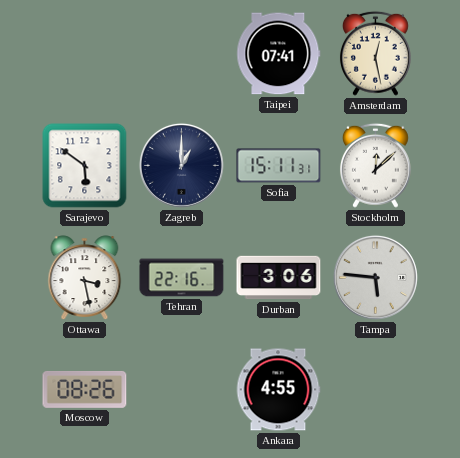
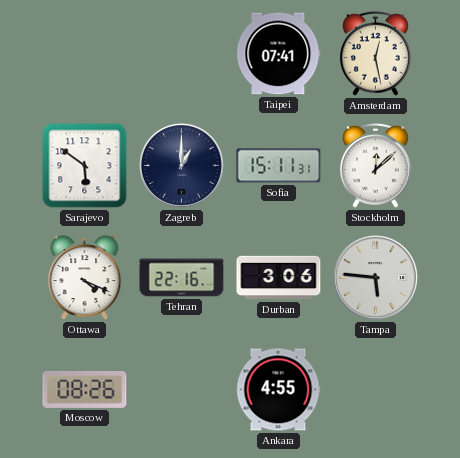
Ottawa: 3:28 -> 4:19
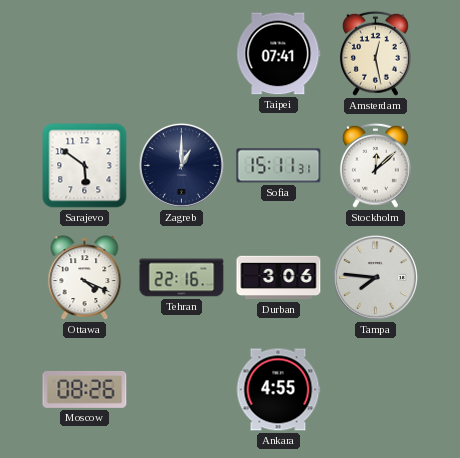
Tampa: 5:46 -> 7:46
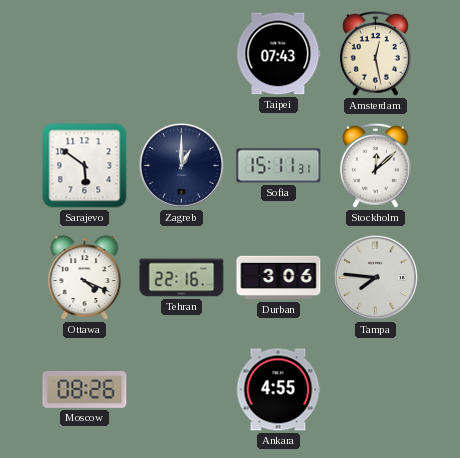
Taipei: 07:41 -> 07:43
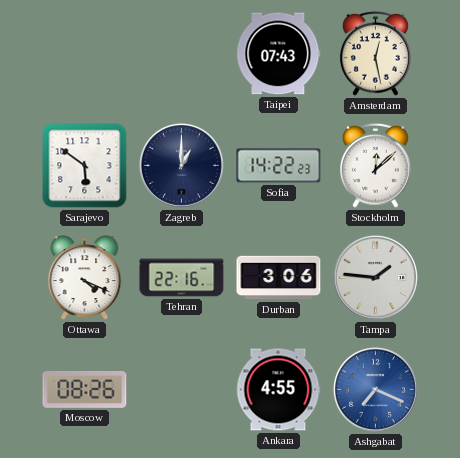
Sofia: 15:11 -> 14:22
Tampa: 7:46 -> 1:46
Ashgabat: none -> 7:19
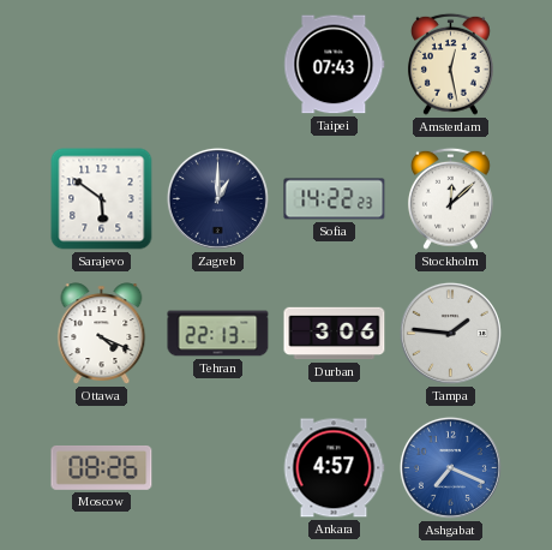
Tehran: 22:16 -> 22:13
Ankara: 4:55 -> 4:57
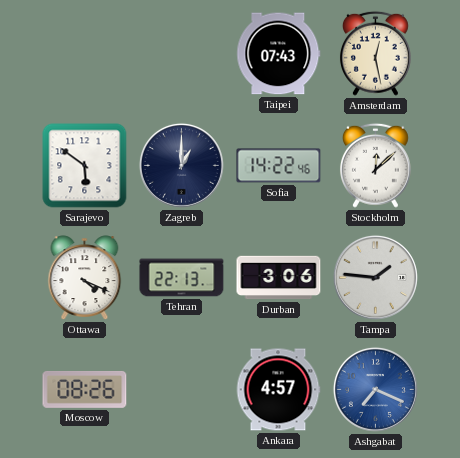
Sofia: 14:22:23 -> 14:22:46
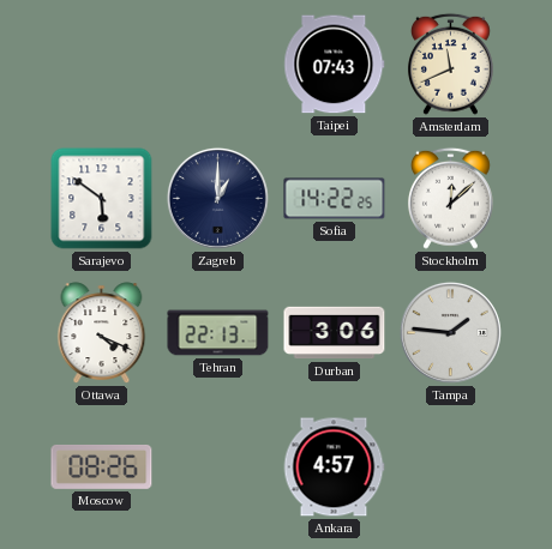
Amsterdam: 12:28 -> 11:41
Sofia: 14:22:46 -> 14:22:25
Ashgabat: 7:19 -> none
